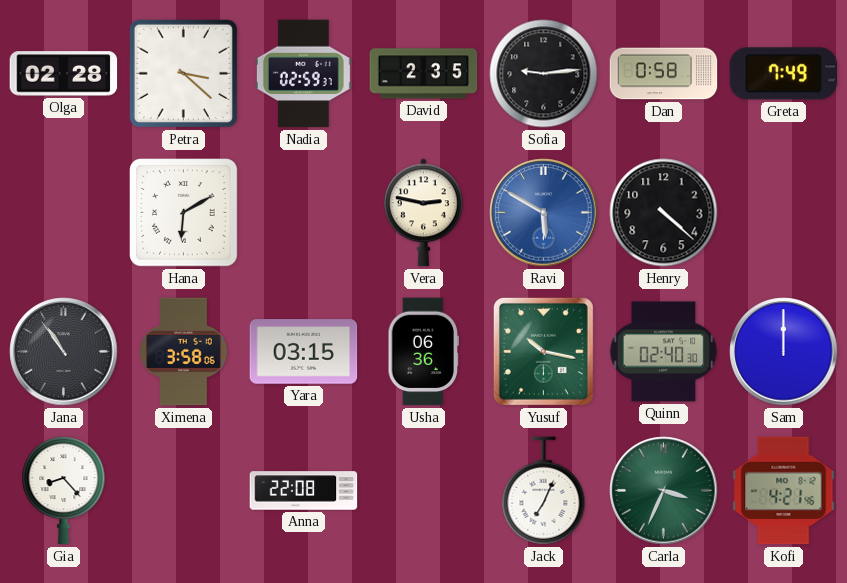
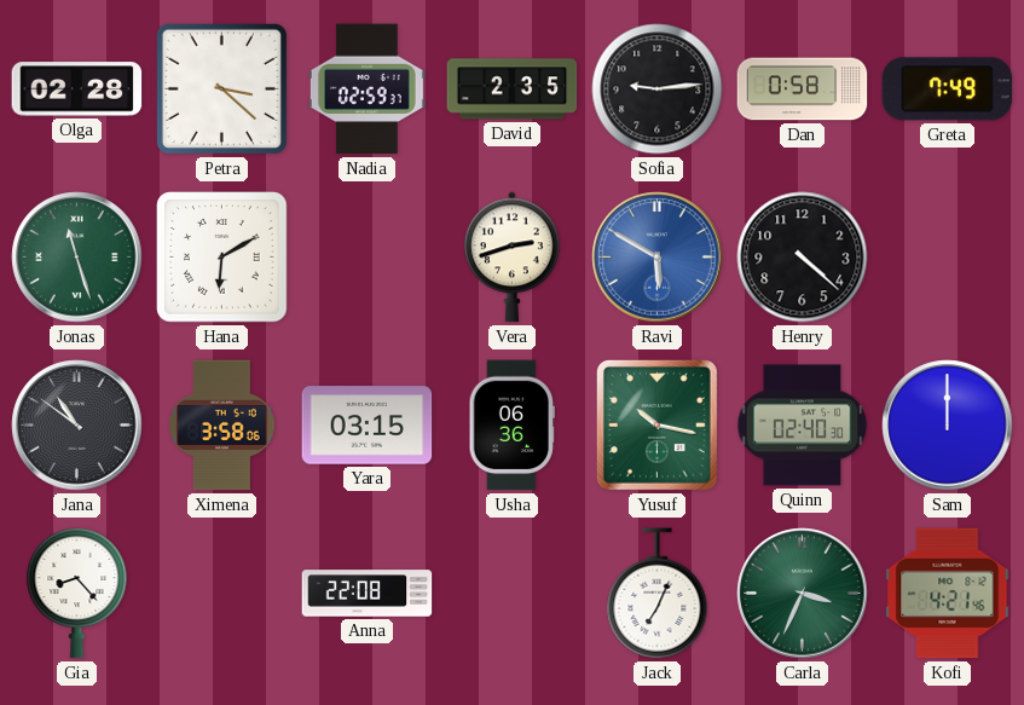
Jonas: none -> 11:27
Vera: 2:47 -> 2:42
Jana: 10:54 -> 10:51
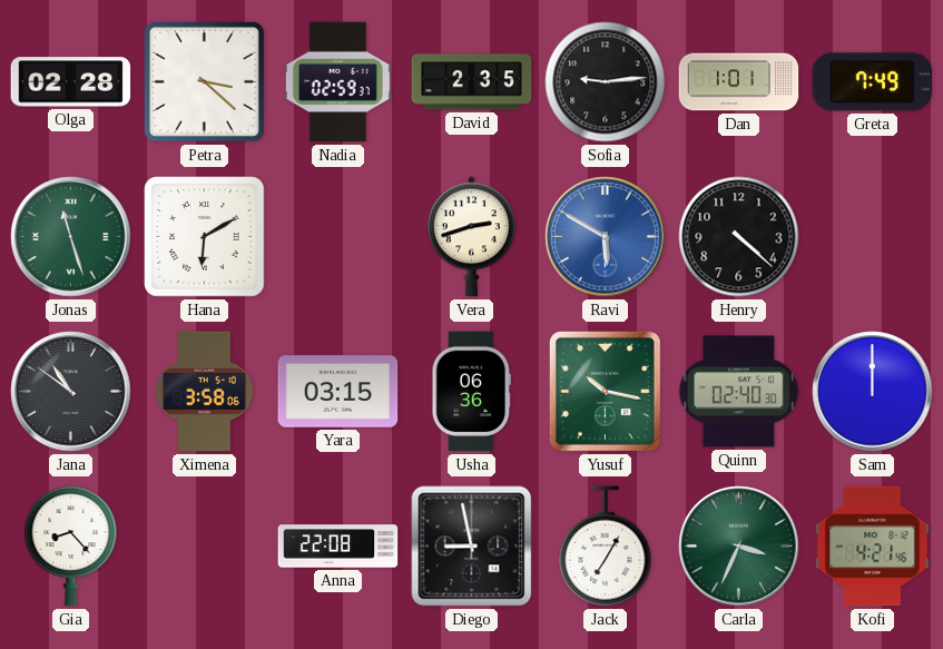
Dan: 0:58 -> 1:01
Diego: none -> 8:58
Jack: 7:04 -> 7:05
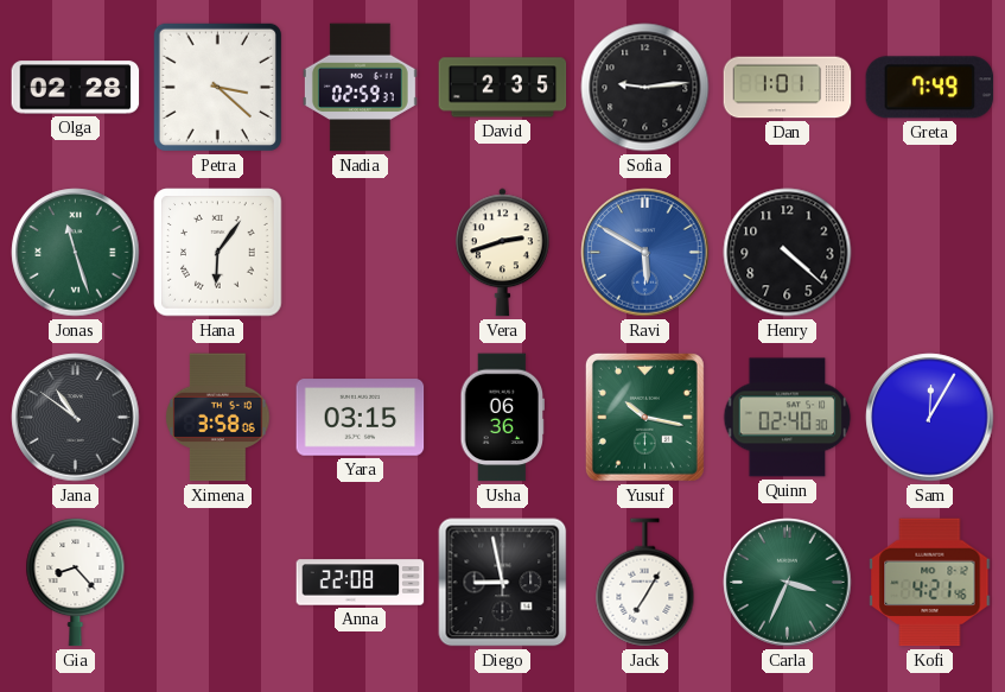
Hana: 6:10 -> 6:06
Sam: 12:00 -> 12:05
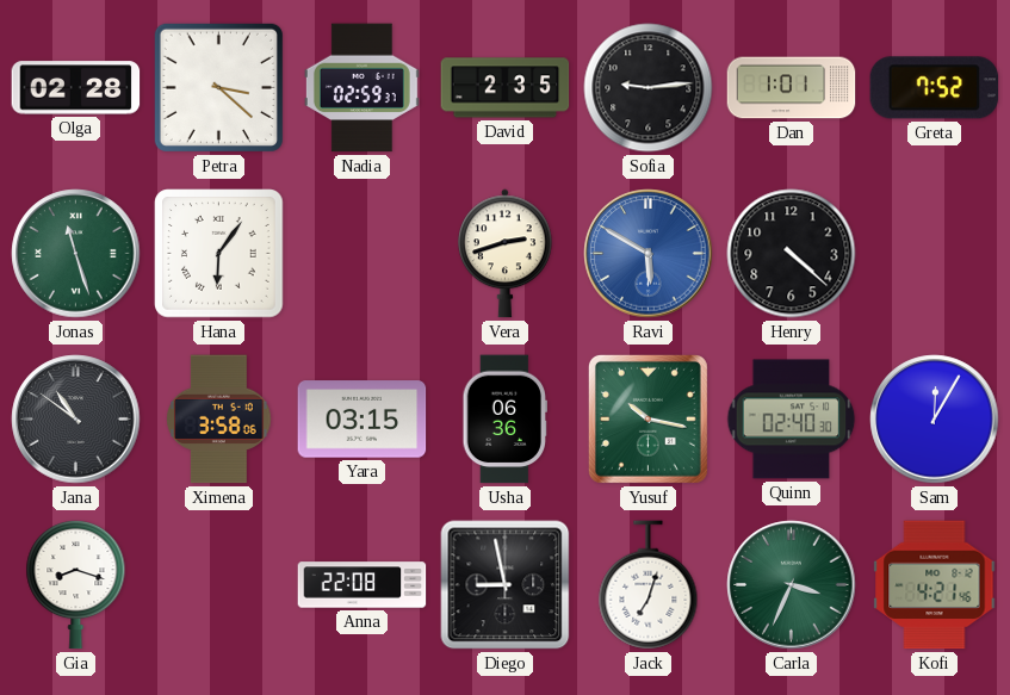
Greta: 7:49 -> 7:52
Gia: 8:23 -> 8:18
Jack: 7:05 -> 7:03
